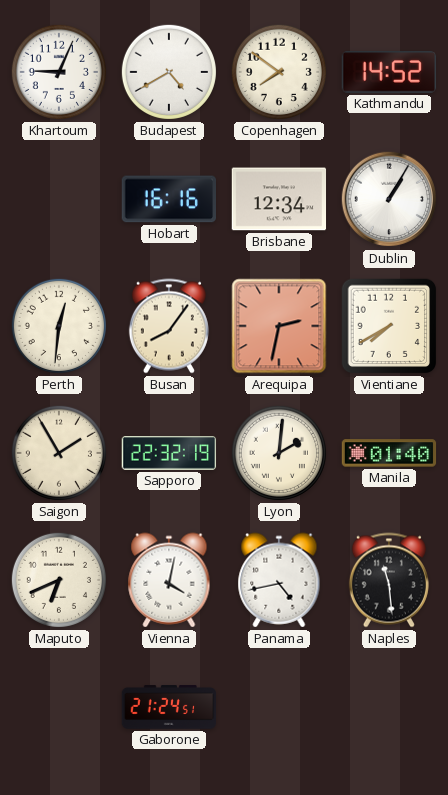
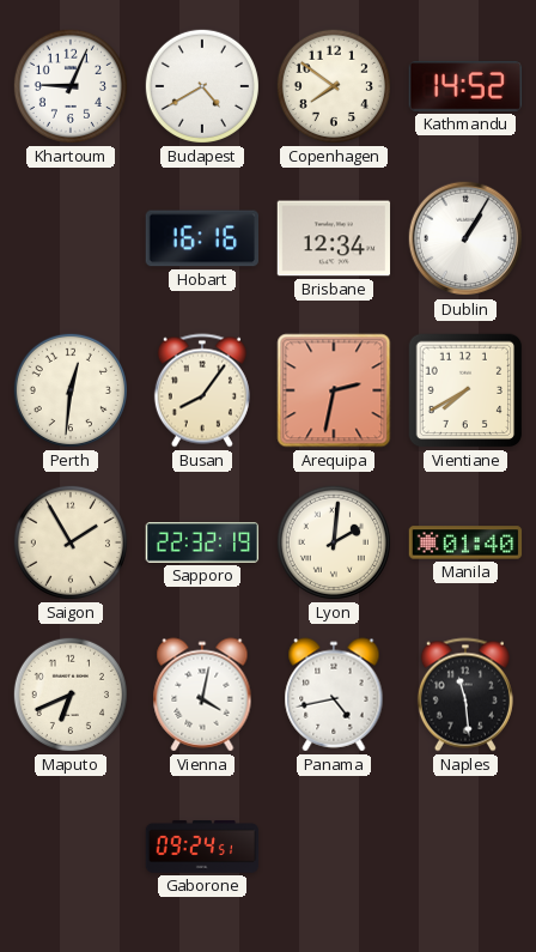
Gaborone: 21:24 -> 09:24
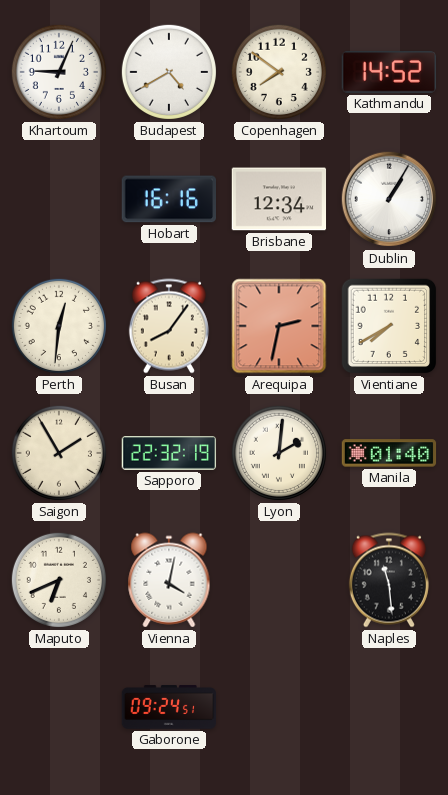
Panama: 4:43 -> none
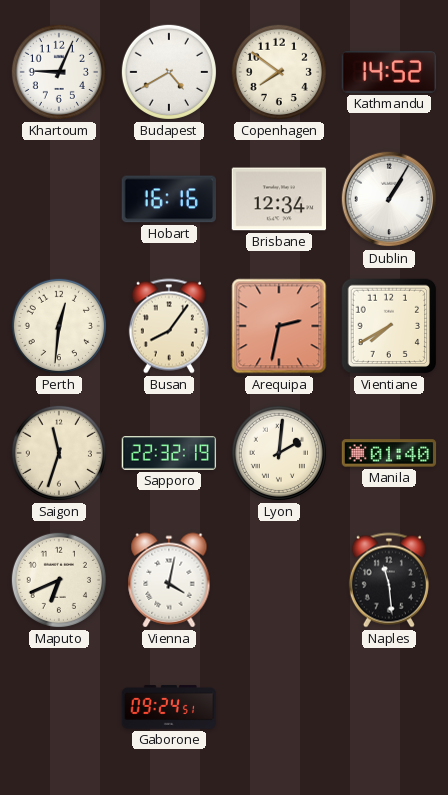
Saigon: 1:55 -> 11:33
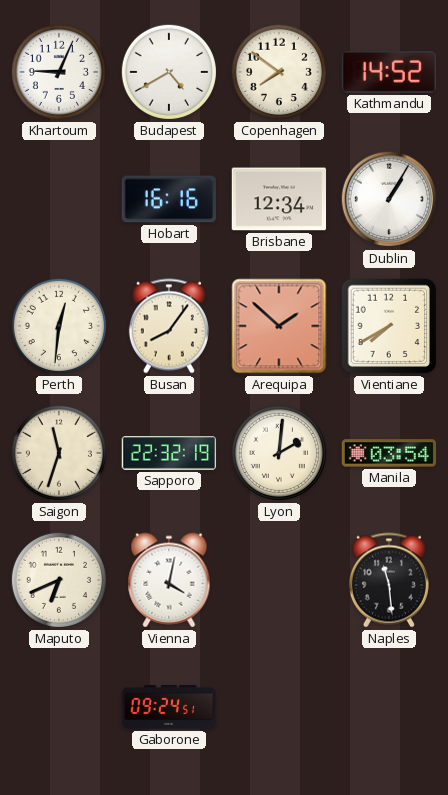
Arequipa: 2:32 -> 1:52
Manila: 01:40 -> 03:54
